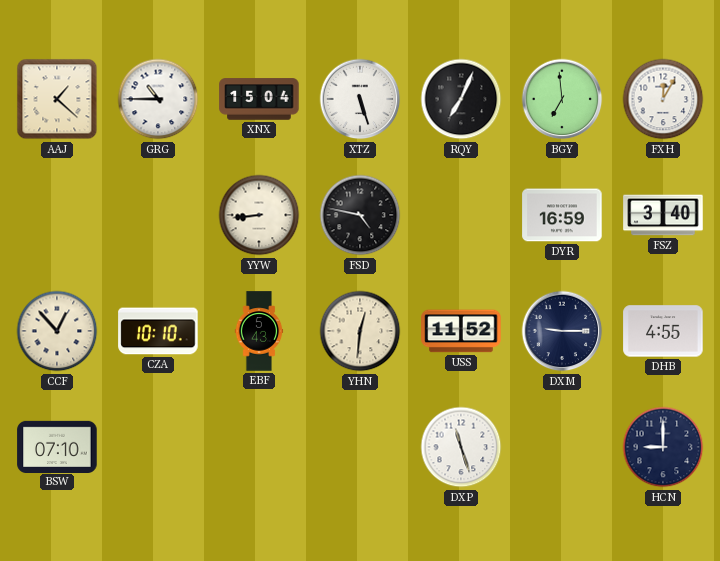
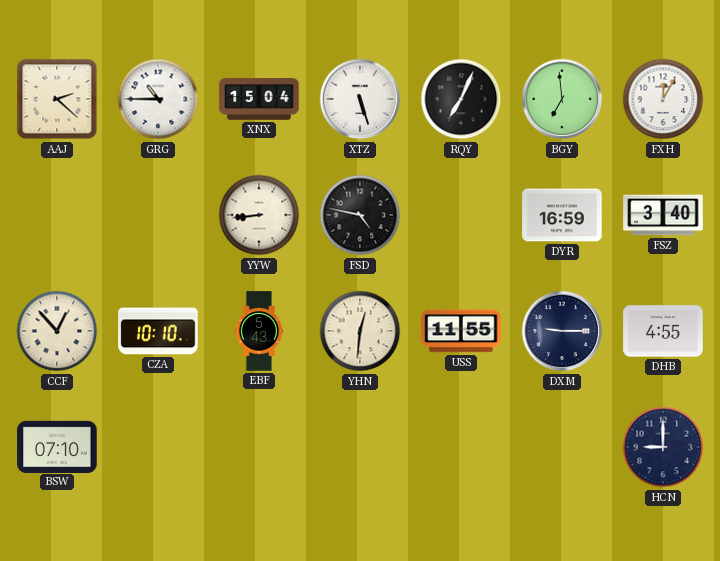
AAJ: 1:22 -> 2:22
USS: 11:52 -> 11:55
DXP: 11:27 -> none
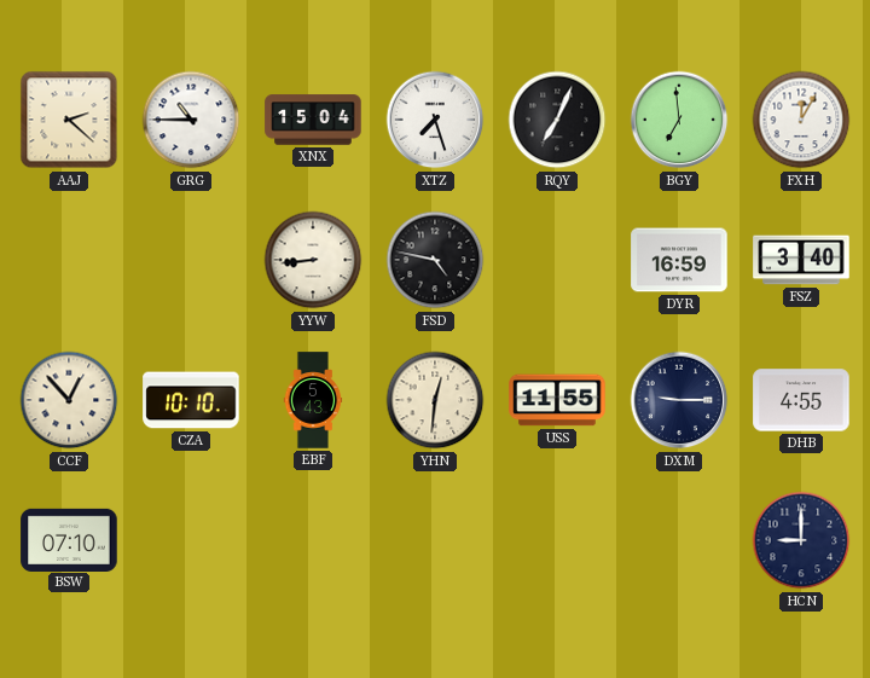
XTZ: 5:27 -> 7:27
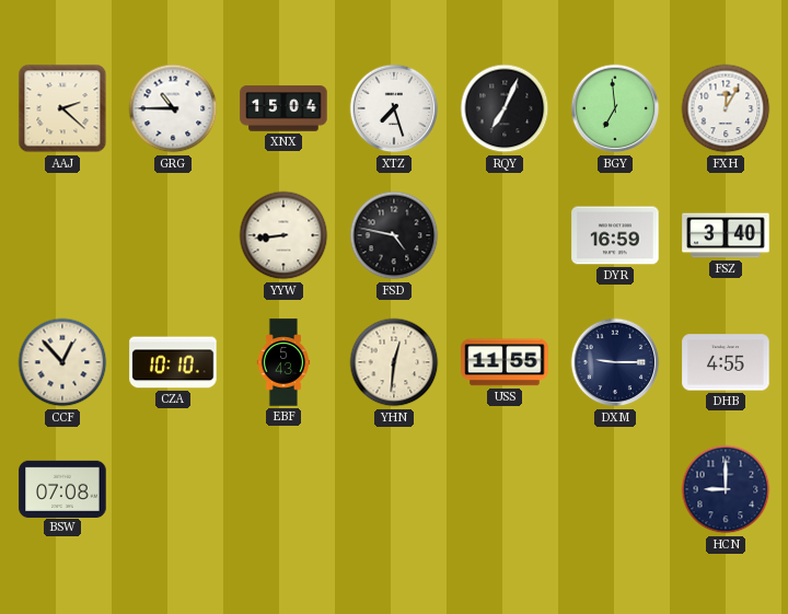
BSW: 07:10 -> 07:08
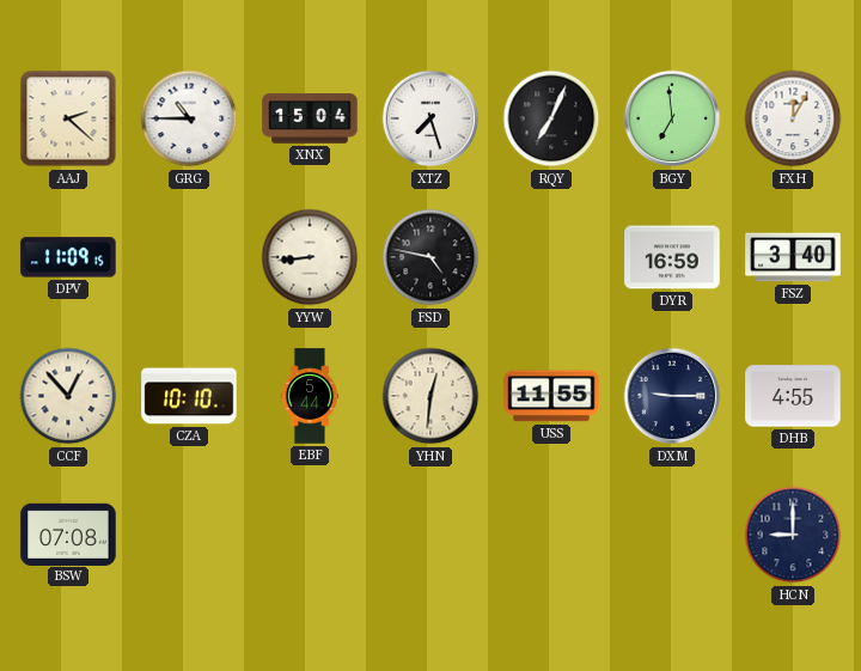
DPV: none -> 11:09
EBF: 5:43 -> 5:44
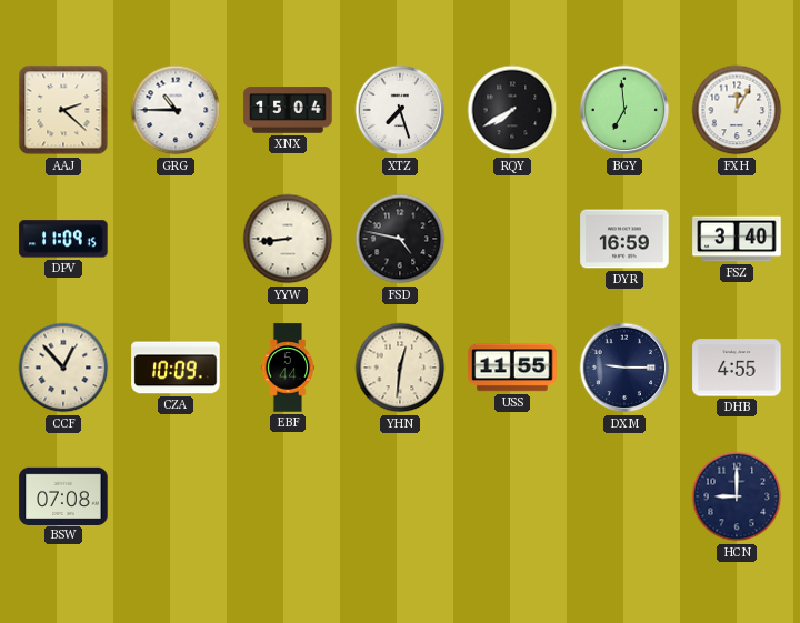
RQY: 7:04 -> 7:40
CZA: 10:10 -> 10:09
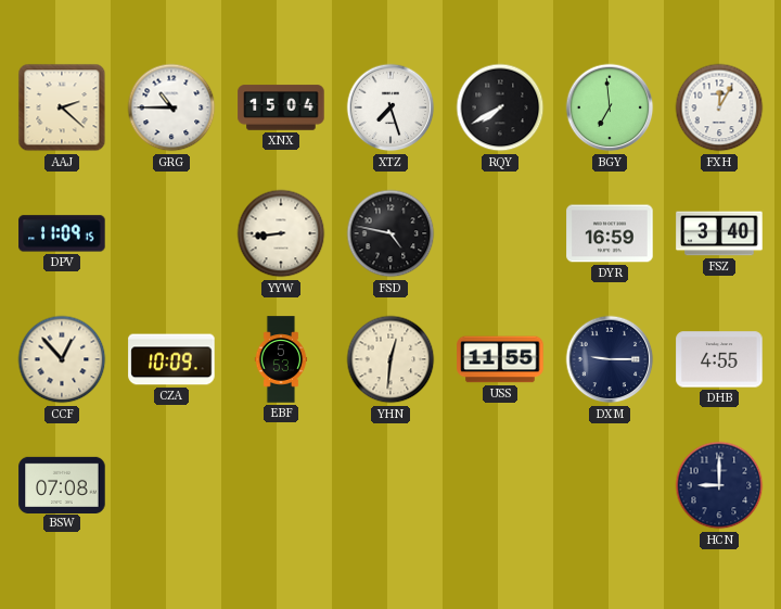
EBF: 5:44 -> 5:53
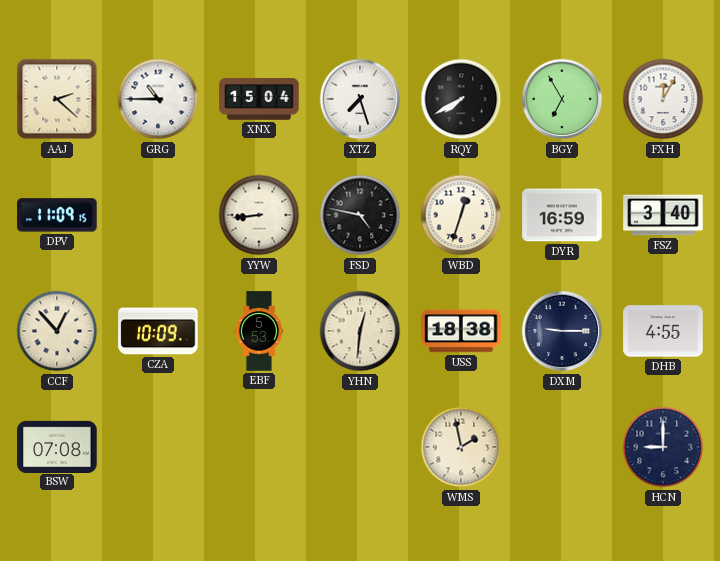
BGY: 6:59 -> 6:55
WBD: none -> 12:33
USS: 11:55 -> 18:38
WMS: none -> 1:58
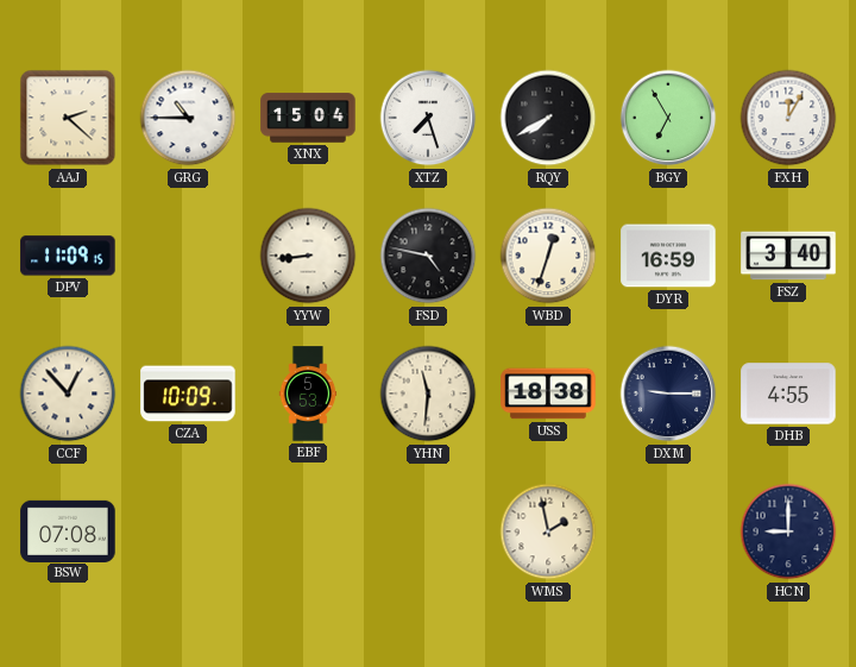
YHN: 12:31 -> 11:31
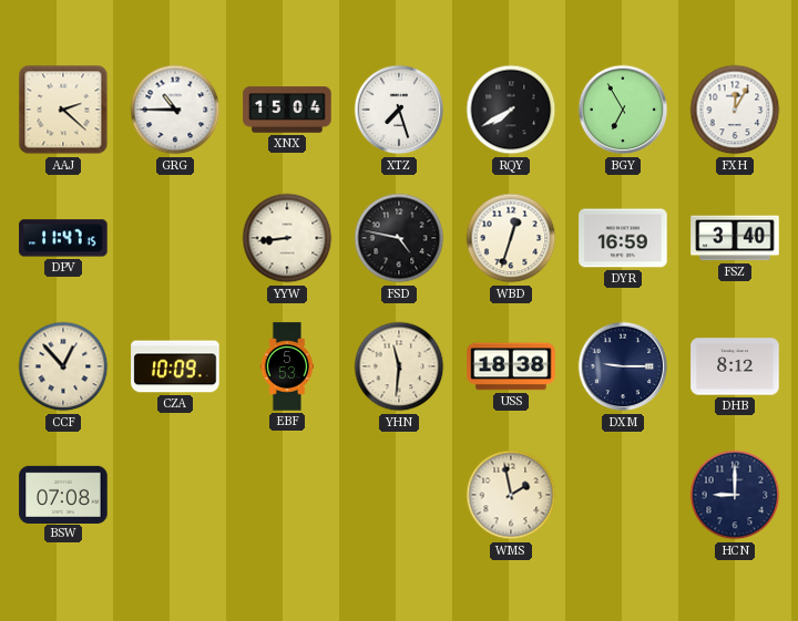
DPV: 11:09 -> 11:47
DHB: 4:55 -> 8:12
